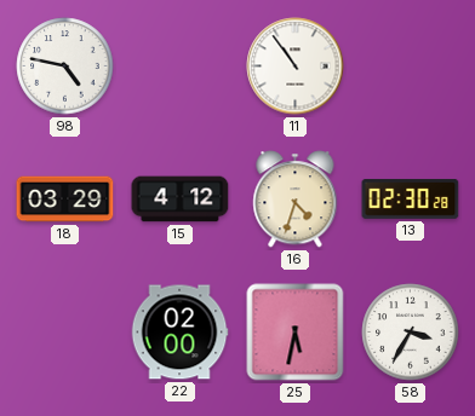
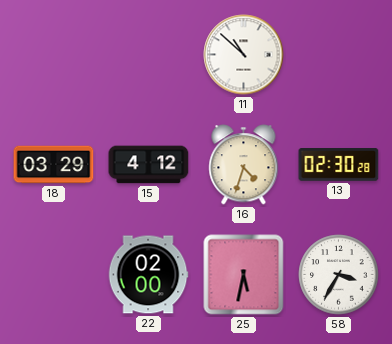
98: 4:47 -> none
11: 10:54 -> 10:52
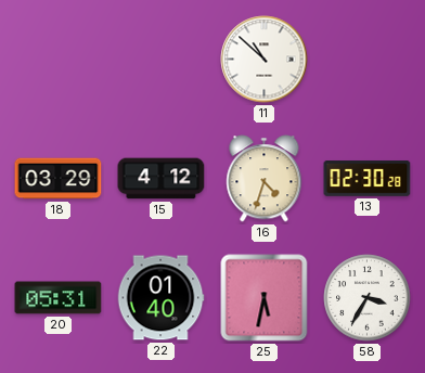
20: none -> 05:31
22: 02:00 -> 01:40
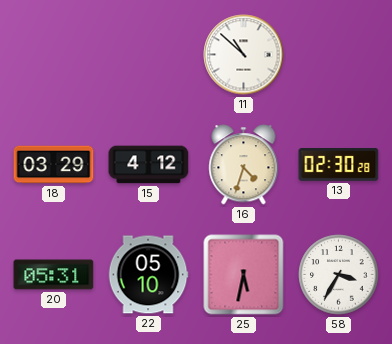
22: 01:40 -> 05:10
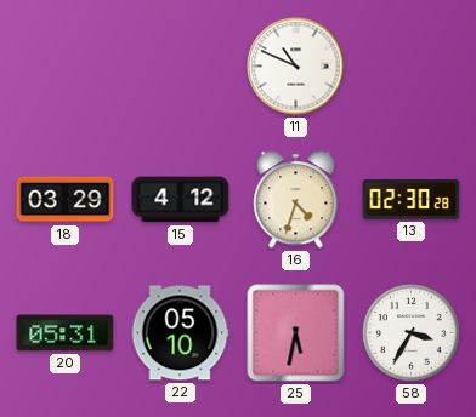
11: 10:52 -> 10:49
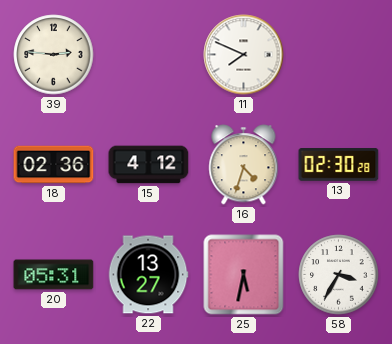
39: none -> 2:46
11: 10:49 -> 7:49
18: 03:29 -> 02:36
22: 05:10 -> 13:27
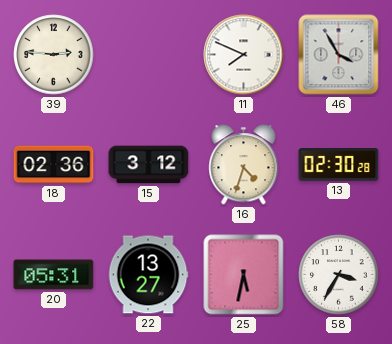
46: none -> 3:55
15: 4:12 -> 3:12
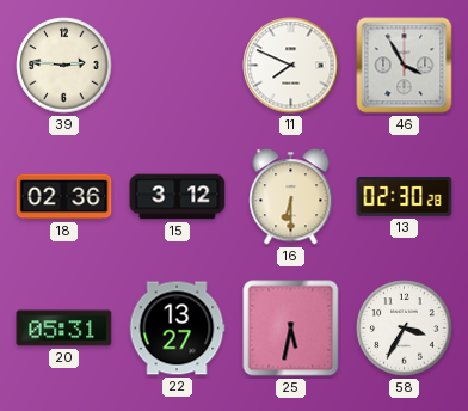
16: 4:33 -> 6:30
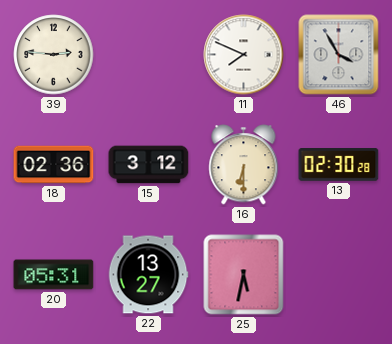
58: 3:35 -> none
